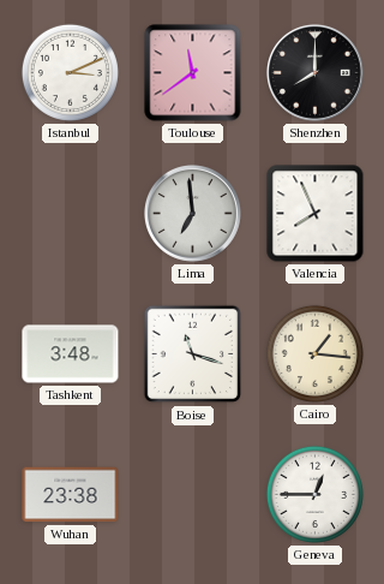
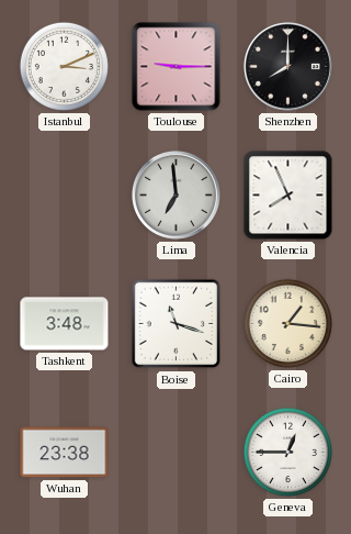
Toulouse: 11:39 -> 9:15
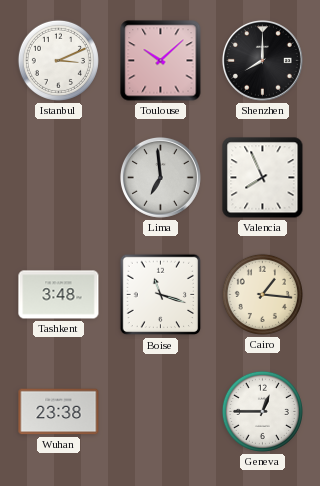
Toulouse: 9:15 -> 10:08
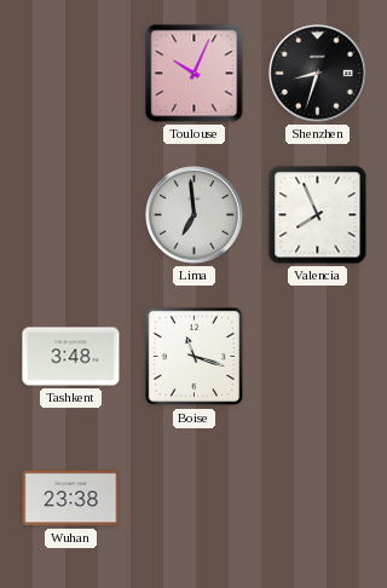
Istanbul: 3:11 -> none
Toulouse: 10:08 -> 10:04
Shenzhen: 8:00 -> 8:33
Cairo: 1:16 -> none
Geneva: 12:45 -> none
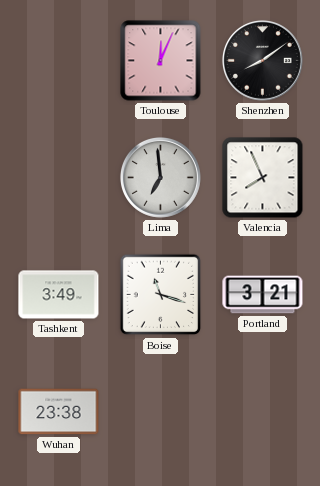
Toulouse: 10:04 -> 12:04
Shenzhen: 8:33 -> 8:09
Tashkent: 3:48 -> 3:49
Portland: none -> 3:21
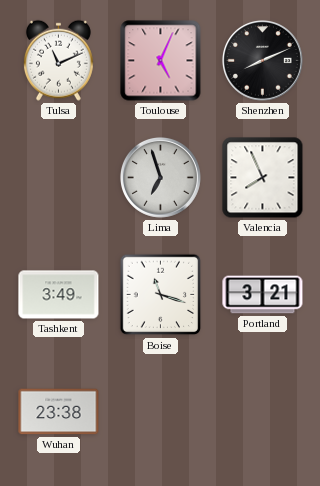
Tulsa: none -> 11:11
Toulouse: 12:04 -> 5:04
Shenzhen: 8:09 -> 8:11
Lima: 6:59 -> 6:57
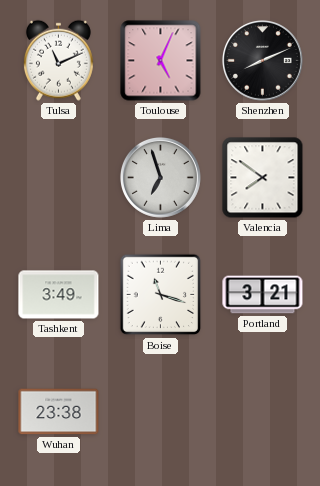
Valencia: 7:56 -> 7:51
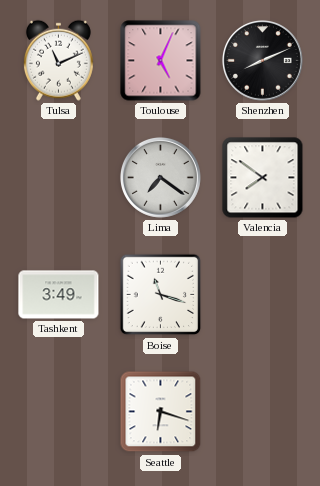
Lima: 6:57 -> 7:21
Portland: 3:21 -> none
Wuhan: 23:38 -> none
Seattle: none -> 6:18
